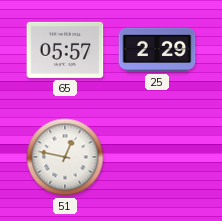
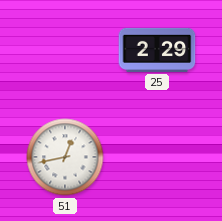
65: 05:57 -> none
51: 12:47 -> 12:43
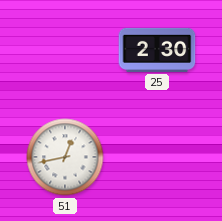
25: 2:29 -> 2:30
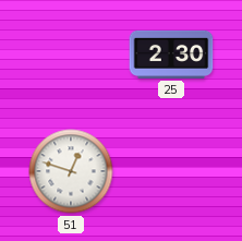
51: 12:43 -> 12:48
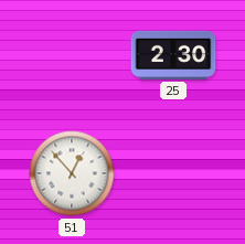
51: 12:48 -> 12:53
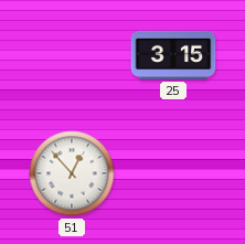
25: 2:30 -> 3:15
